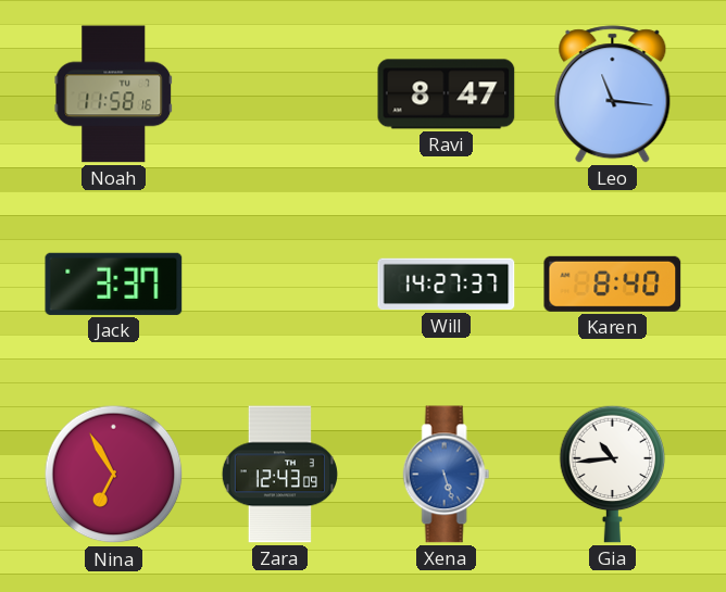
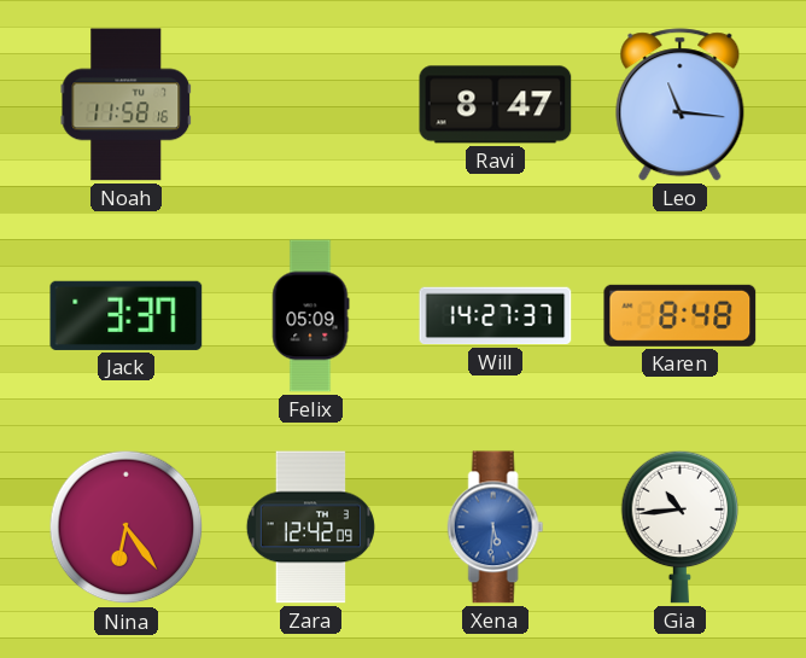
Felix: none -> 05:09
Karen: 8:40 -> 8:48
Nina: 6:55 -> 6:24
Zara: 12:43 -> 12:42
Xena: 5:27 -> 5:31
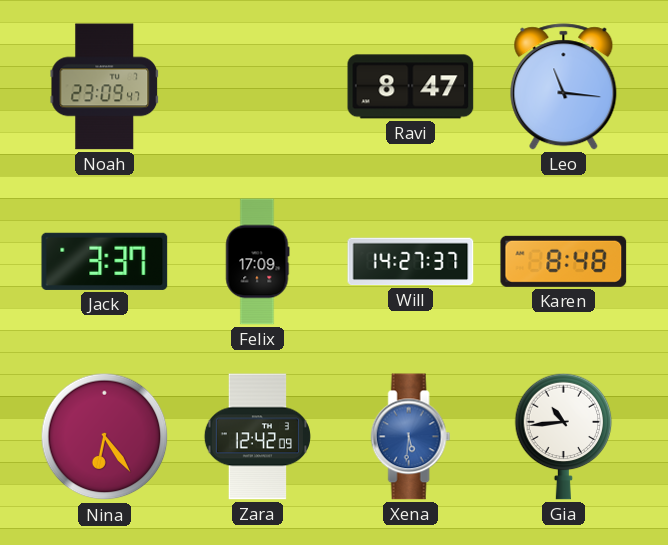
Noah: 11:58 -> 23:09
Felix: 05:09 -> 17:09
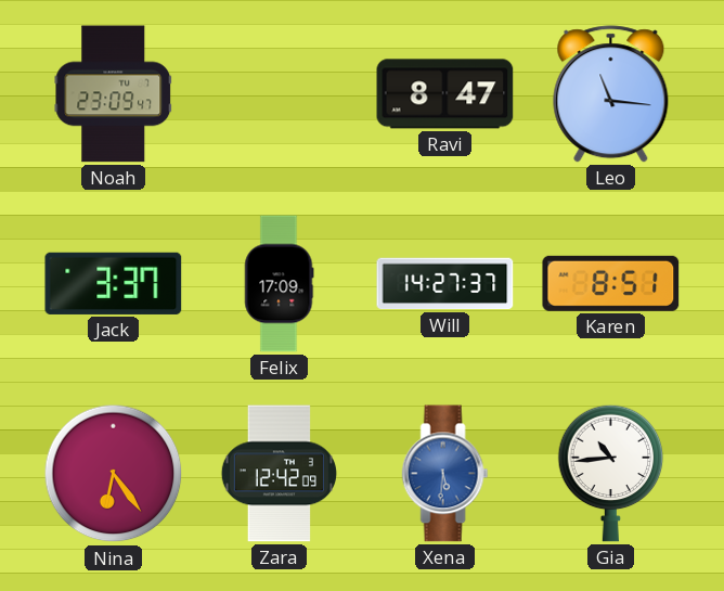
Karen: 8:48 -> 8:51
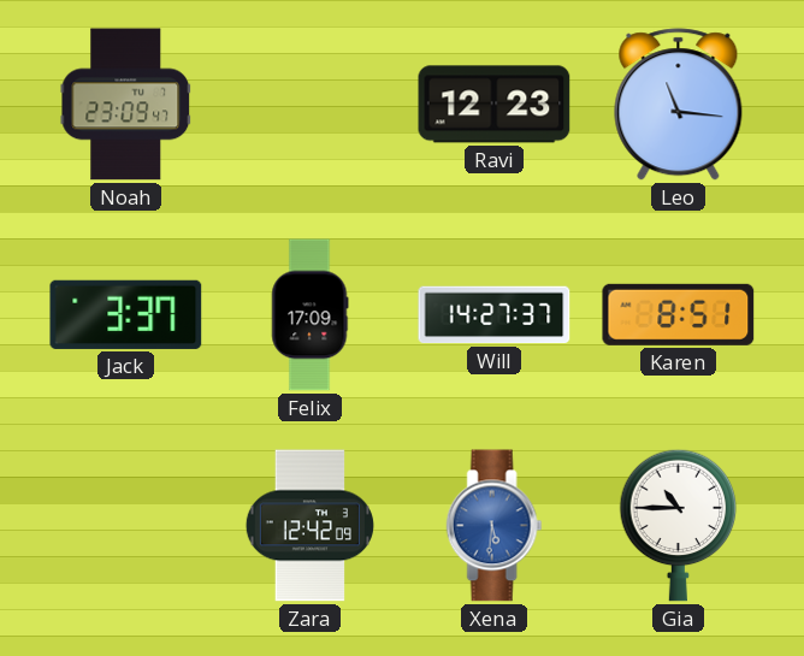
Ravi: 8:47 -> 12:23
Nina: 6:24 -> none
Gia: 10:44 -> 10:45
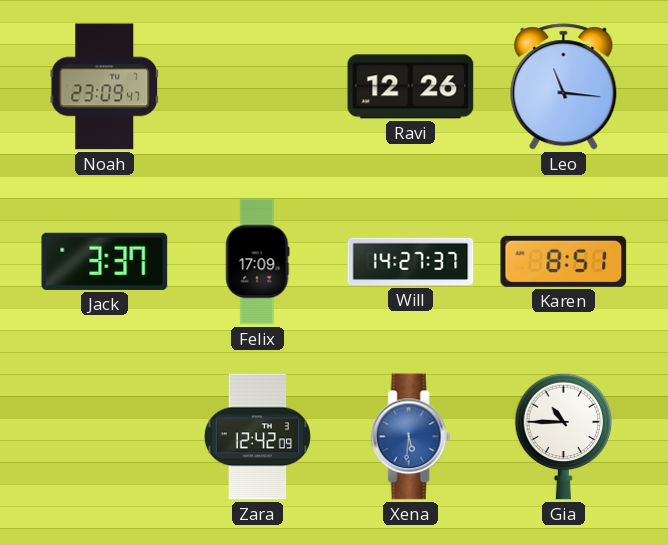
Ravi: 12:23 -> 12:26
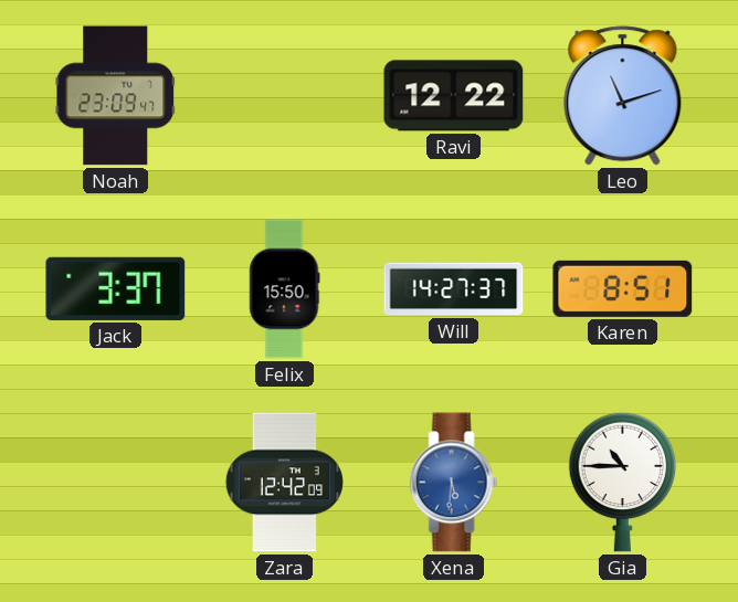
Ravi: 12:26 -> 12:22
Leo: 11:16 -> 11:12
Felix: 17:09 -> 15:50
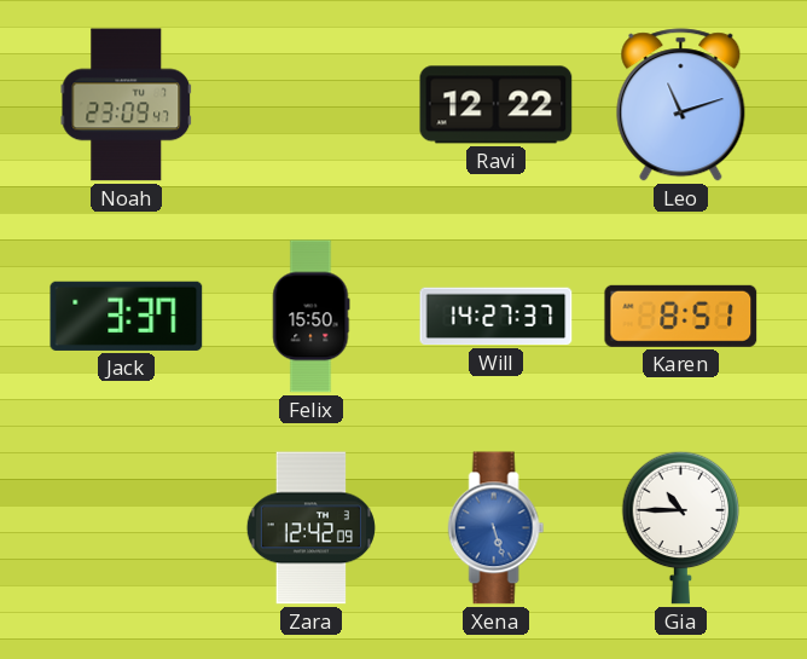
Xena: 5:31 -> 5:27
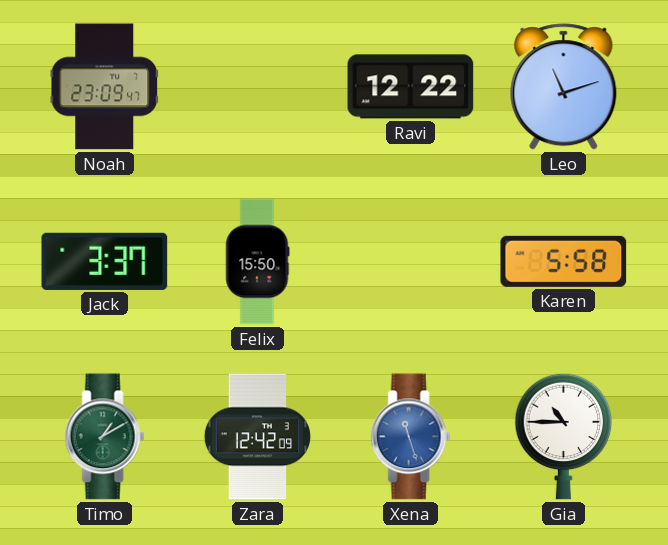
Will: 14:27 -> none
Karen: 8:51 -> 5:58
Timo: none -> 1:10
Xena: 5:27 -> 11:27
